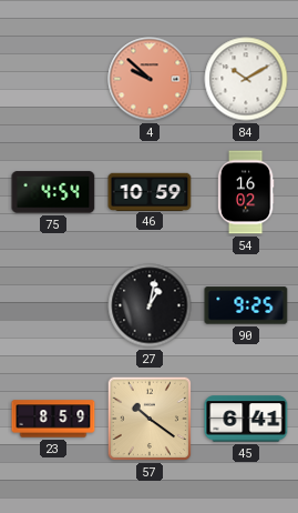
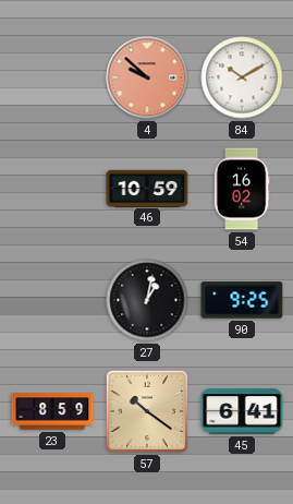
75: 4:54 -> none
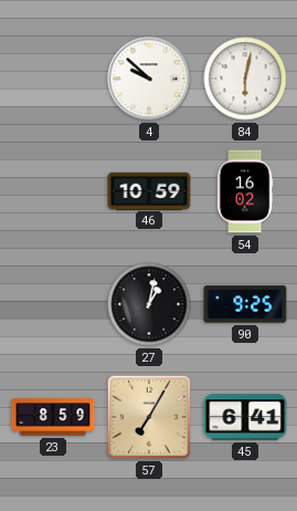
4 dial: salmon -> white
84: 10:10 -> 6:02
57: 10:21 -> 7:05
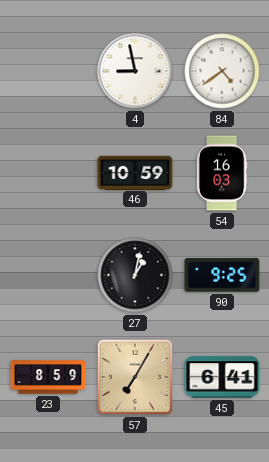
4: 9:52 -> 8:58
84: 6:02 -> 4:39
54: 16:02 -> 16:03
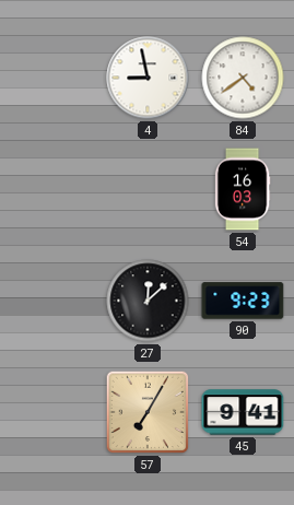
46: 10:59 -> none
27: 1:02 -> 12:08
90: 9:25 -> 9:23
23: 8:59 -> none
45: 6:41 -> 9:41
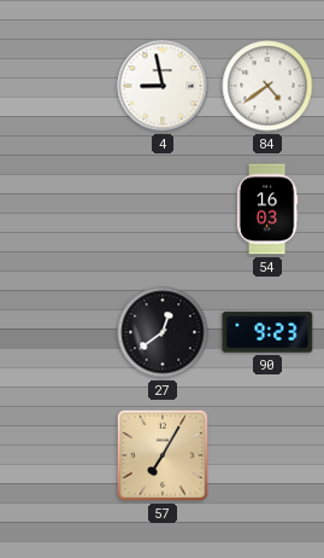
27: 12:08 -> 12:39
45: 9:41 -> none
